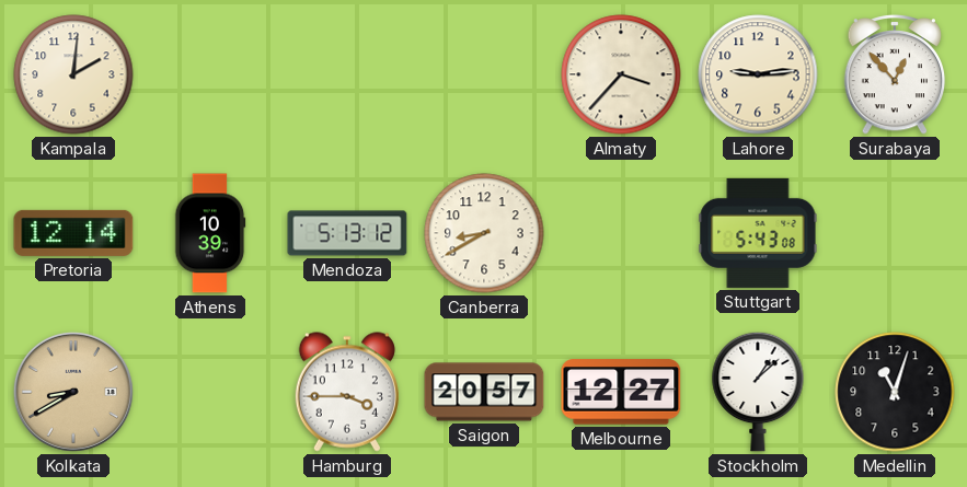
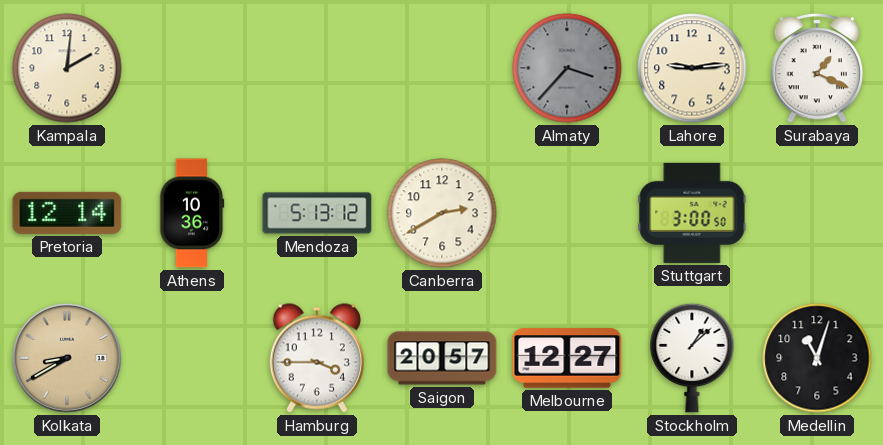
Almaty dial: cream -> grey
Surabaya: 12:53 -> 1:19
Athens: 10:39 -> 10:36
Canberra: 8:40 -> 2:40
Stuttgart: 5:43 -> 3:00
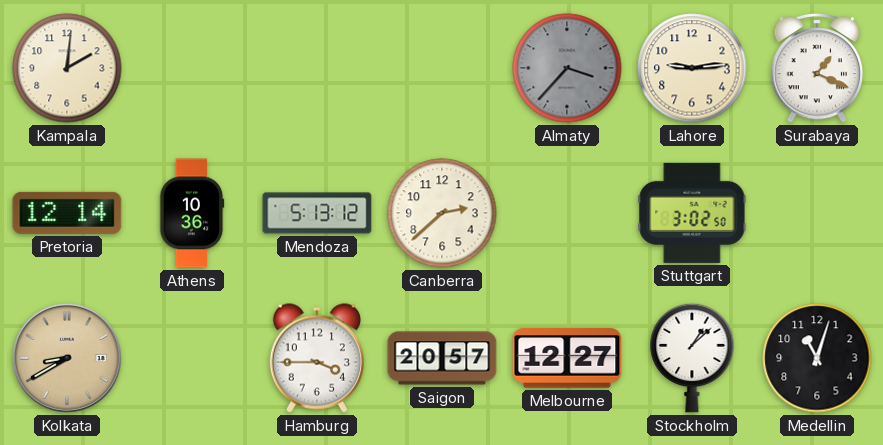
Canberra: 2:40 -> 2:38
Stuttgart: 3:00 -> 3:02
